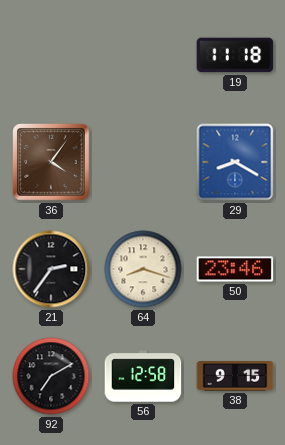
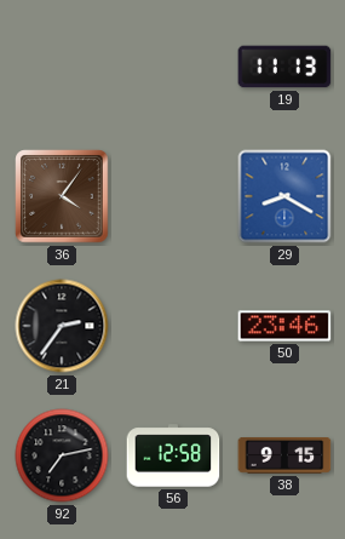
19: 11:18 -> 11:13
64: 8:18 -> none
92: 7:10 -> 7:13
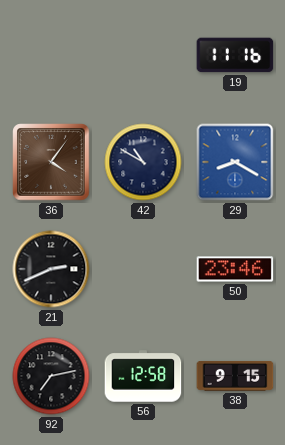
19: 11:13 -> 11:16
42: none -> 10:50
21: 2:36 -> 2:41
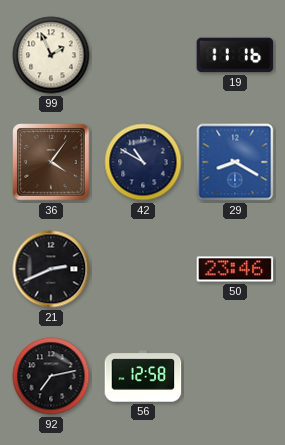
99: none -> 1:56
38: 9:15 -> none
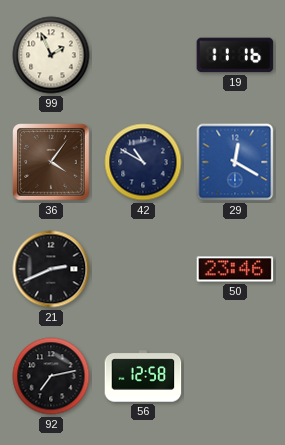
29: 8:20 -> 12:20
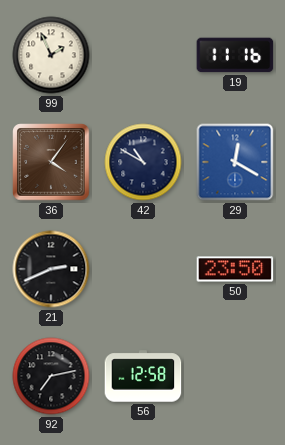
50: 23:46 -> 23:50
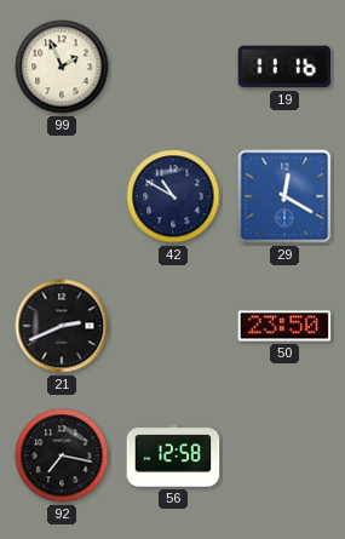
36: 4:06 -> none
92: 7:13 -> 7:17
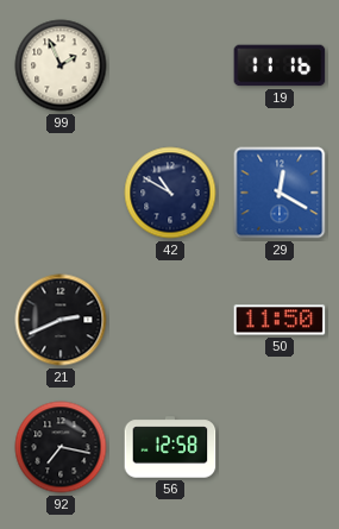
50: 23:50 -> 11:50
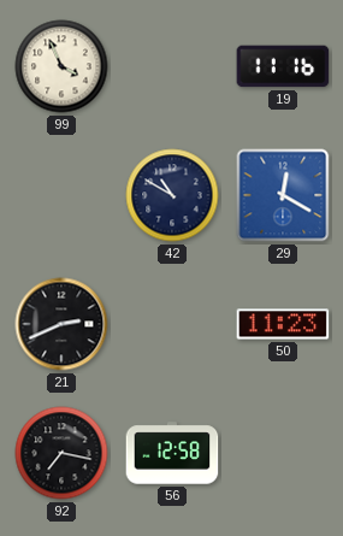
99: 1:56 -> 3:56
50: 11:50 -> 11:23
